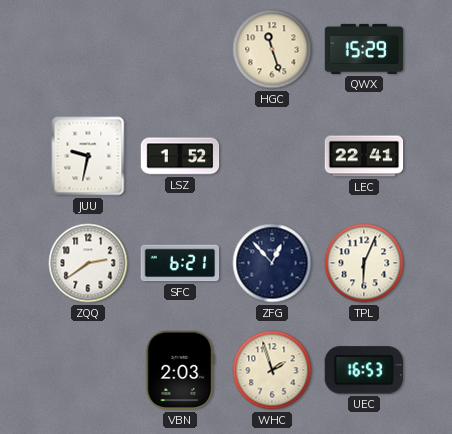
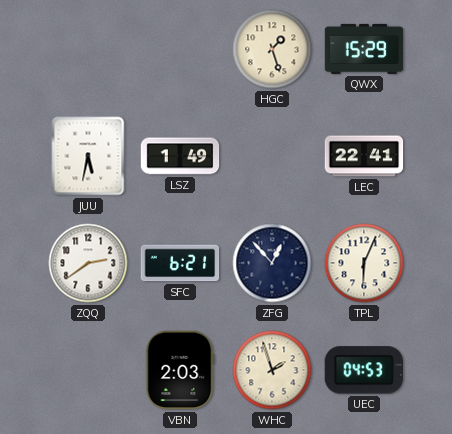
HGC: 11:27 -> 1:27
JUU: 9:32 -> 5:32
LSZ: 1:52 -> 1:49
UEC: 16:53 -> 04:53
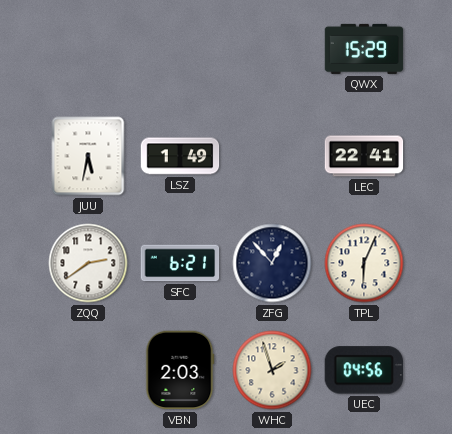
HGC: 1:27 -> none
UEC: 04:53 -> 04:56
